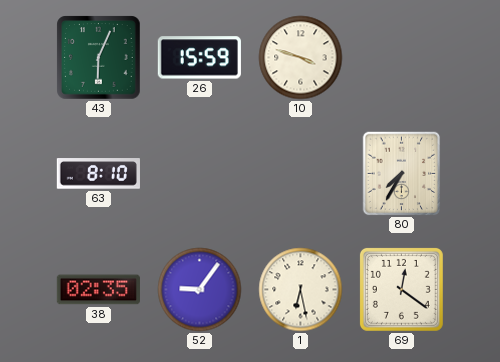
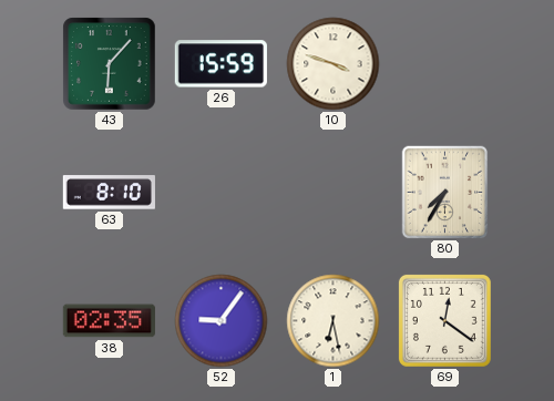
43: 6:04 -> 6:07
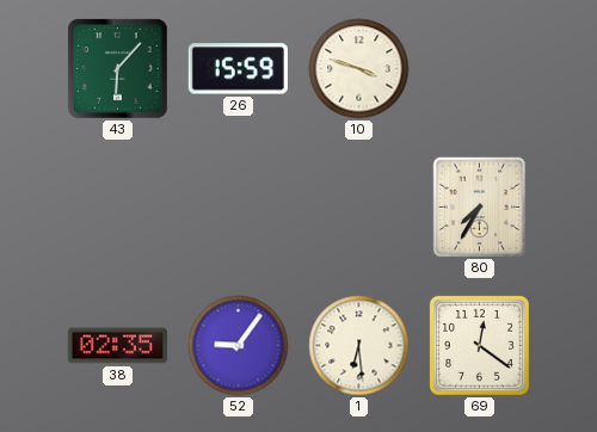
63: 8:10 -> none
1: 6:28 -> 6:29
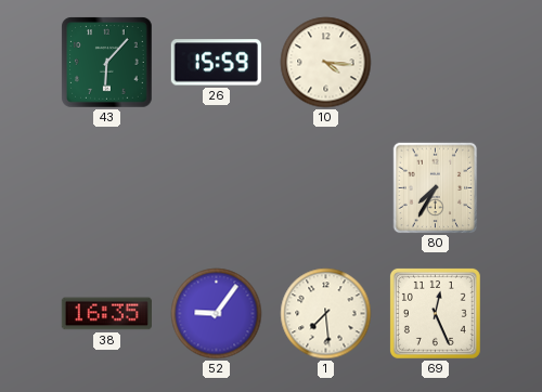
10: 3:48 -> 4:16
38: 02:35 -> 16:35
1: 6:29 -> 7:29
69: 12:21 -> 12:26
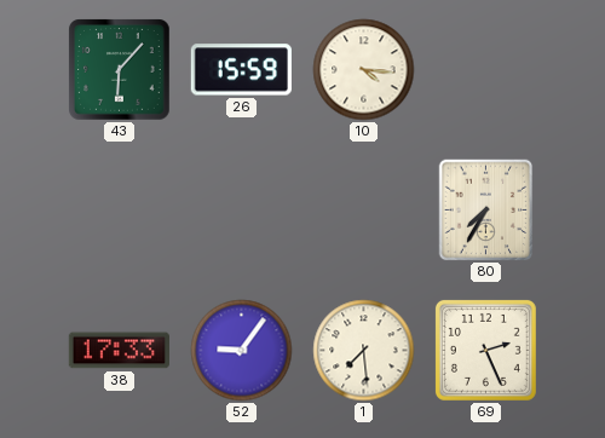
38: 16:35 -> 17:33
69: 12:26 -> 2:26
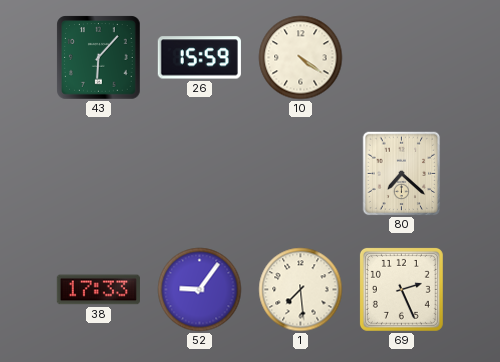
10: 4:16 -> 4:21
80: 7:35 -> 7:22
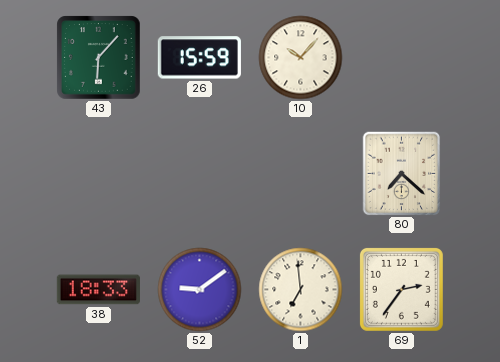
10: 4:21 -> 10:07
38: 17:33 -> 18:33
52: 9:06 -> 9:09
1: 7:29 -> 6:59
69: 2:26 -> 2:36
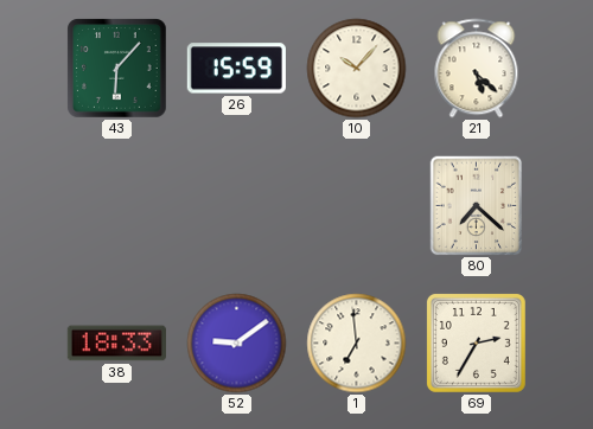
21: none -> 5:22
69: 2:36 -> 2:35
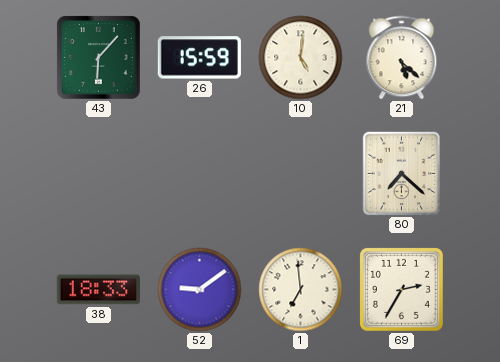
10: 10:07 -> 5:01
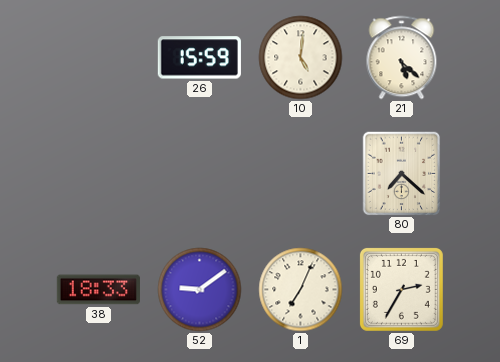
43: 6:07 -> none
1: 6:59 -> 7:04
